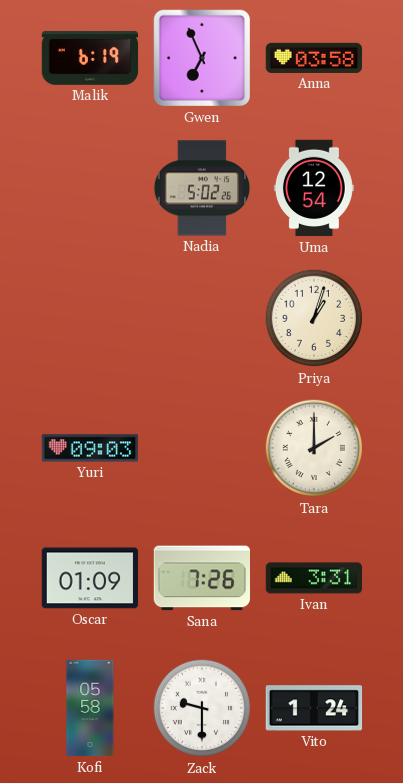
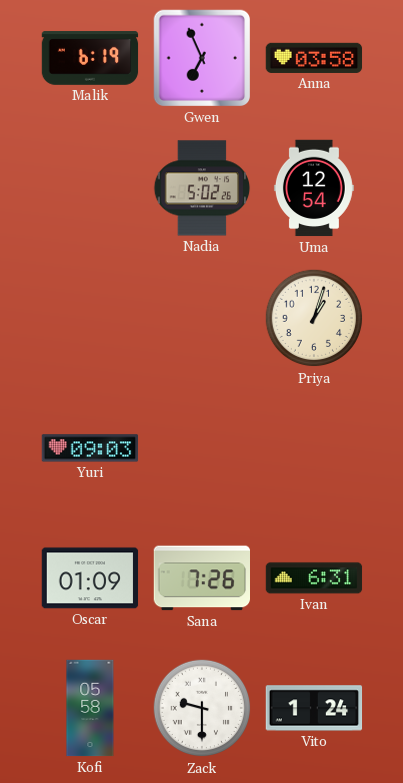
Tara: 2:00 -> none
Ivan: 3:31 -> 6:31
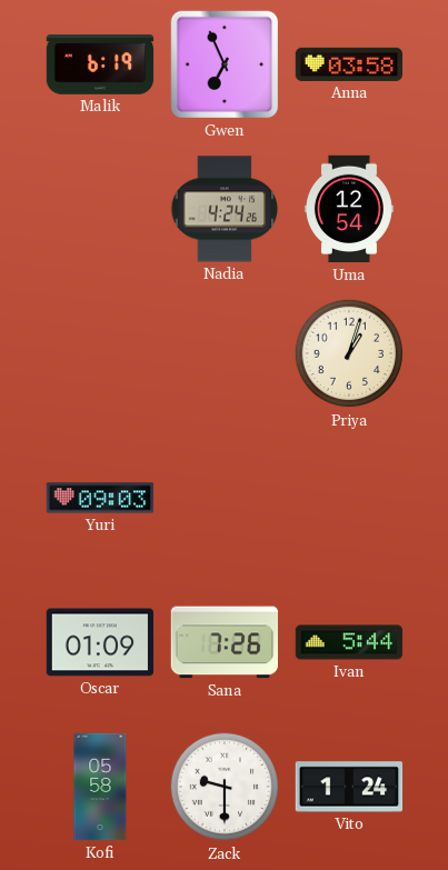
Nadia: 5:02 -> 4:24
Ivan: 6:31 -> 5:44
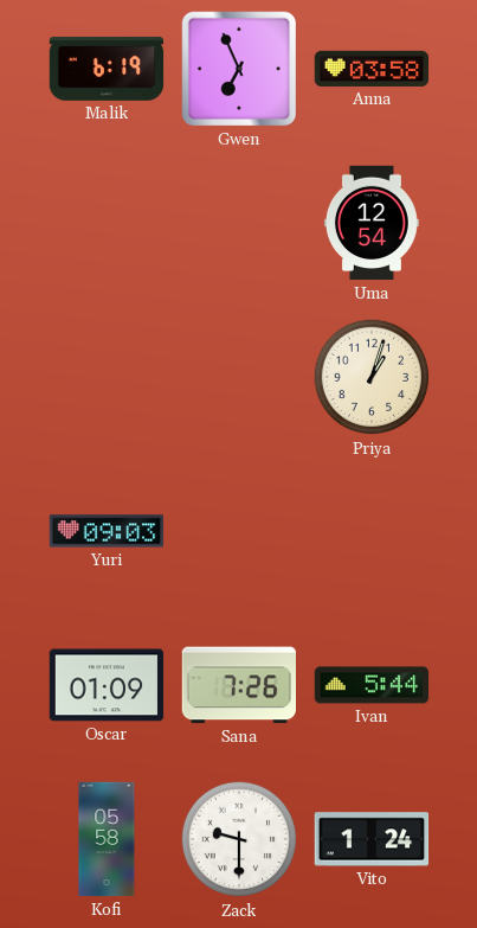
Nadia: 4:24 -> none
